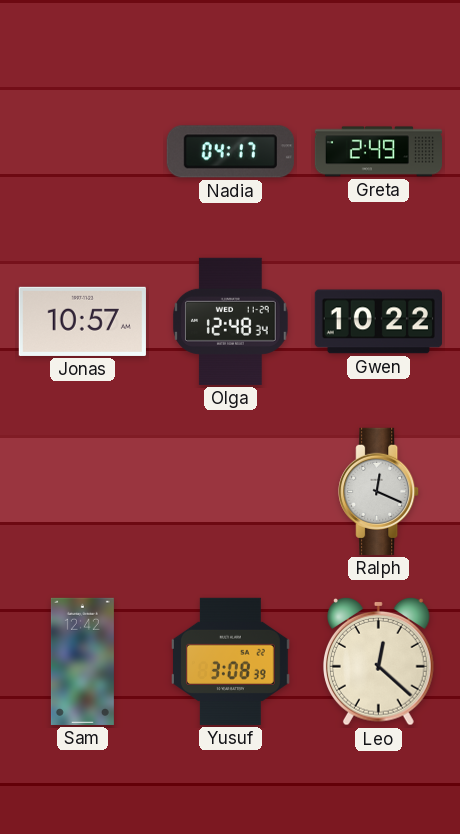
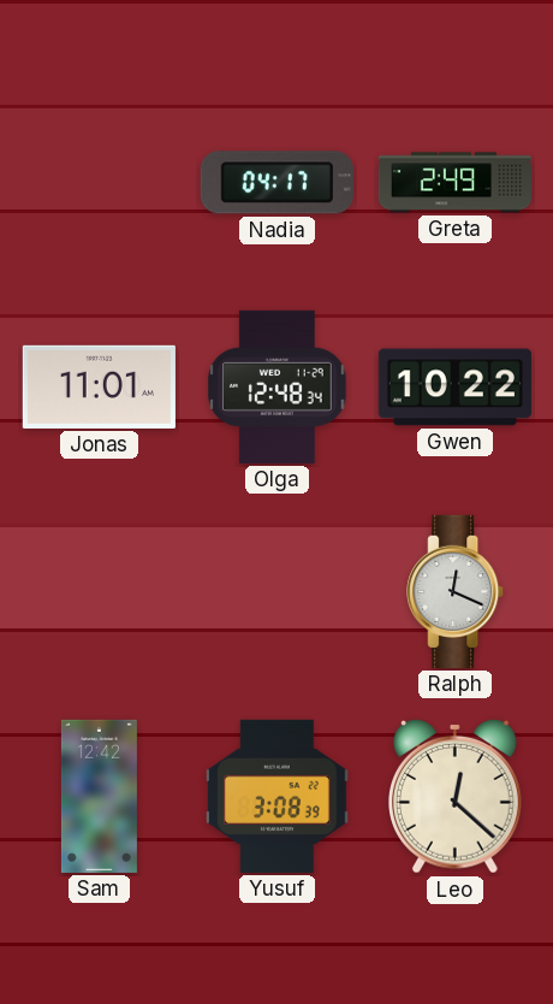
Jonas: 10:57 -> 11:01
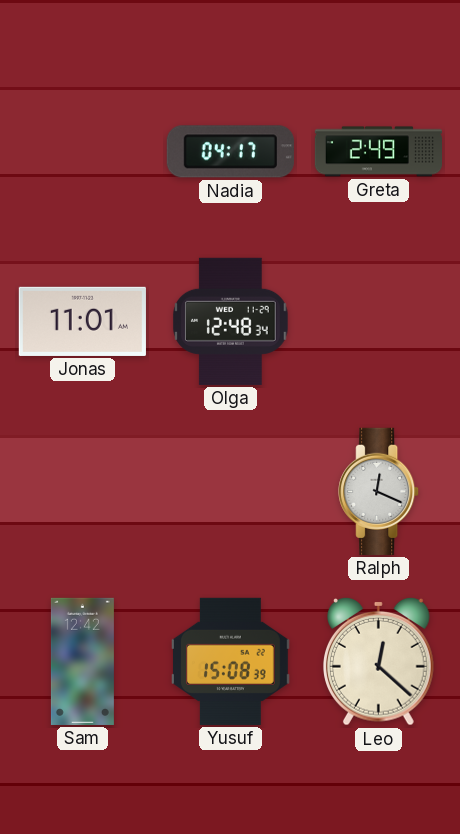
Gwen: 10:22 -> none
Yusuf: 3:08 -> 15:08
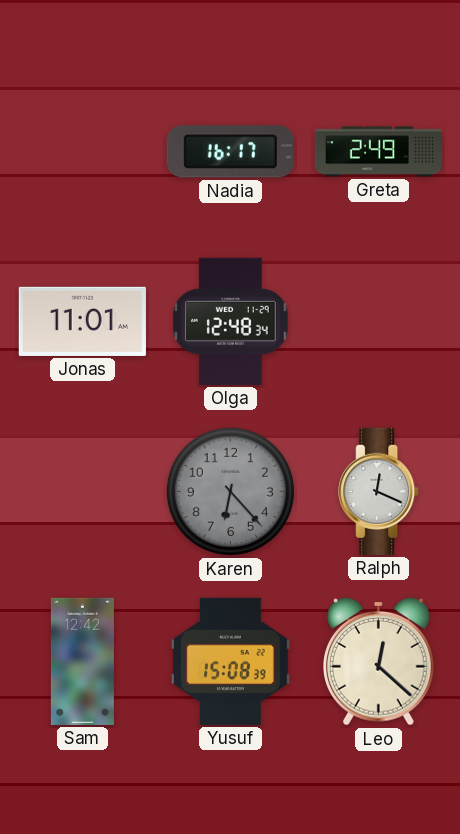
Nadia: 04:17 -> 16:17
Karen: none -> 6:23
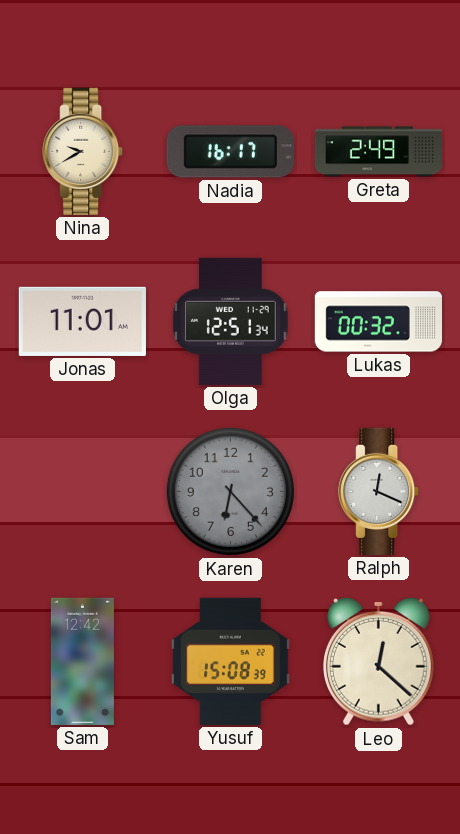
Nina: none -> 9:40
Olga: 12:48 -> 12:51
Lukas: none -> 00:32
